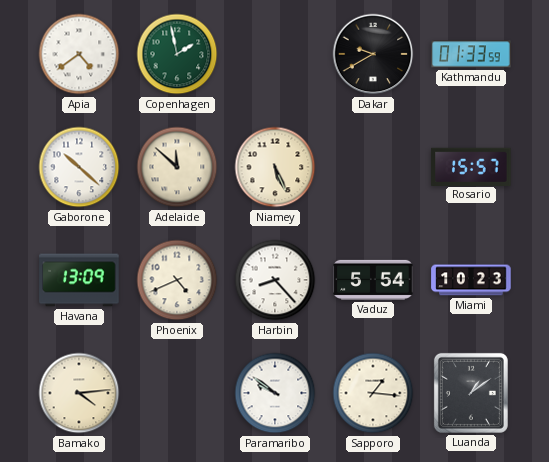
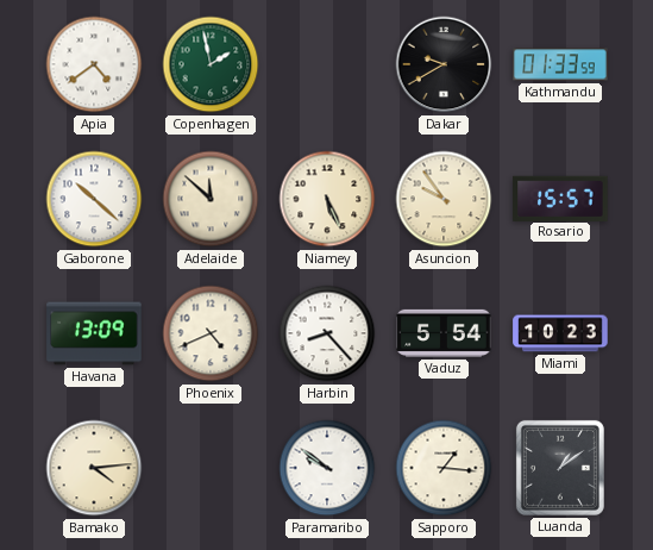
Asuncion: none -> 9:54
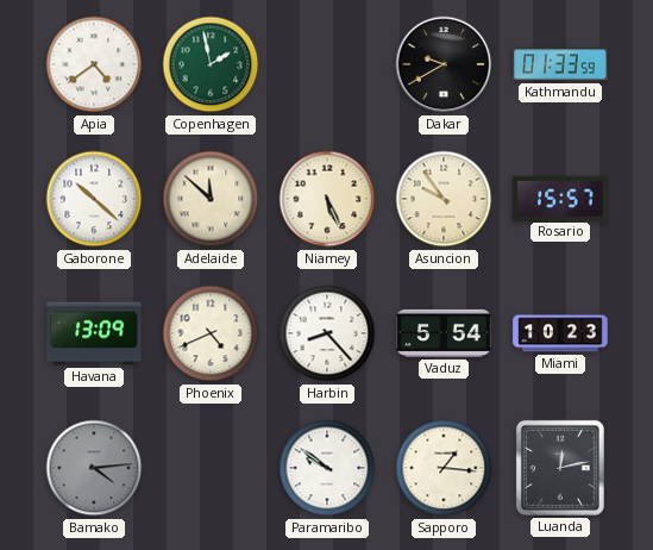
Bamako dial: cream -> grey
Luanda: 1:09 -> 12:13
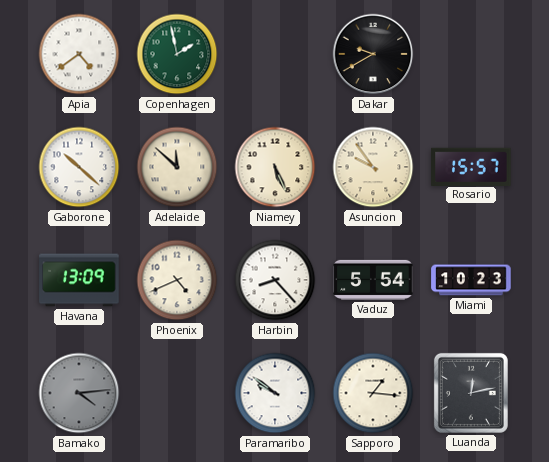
Kathmandu: 01:33 -> none
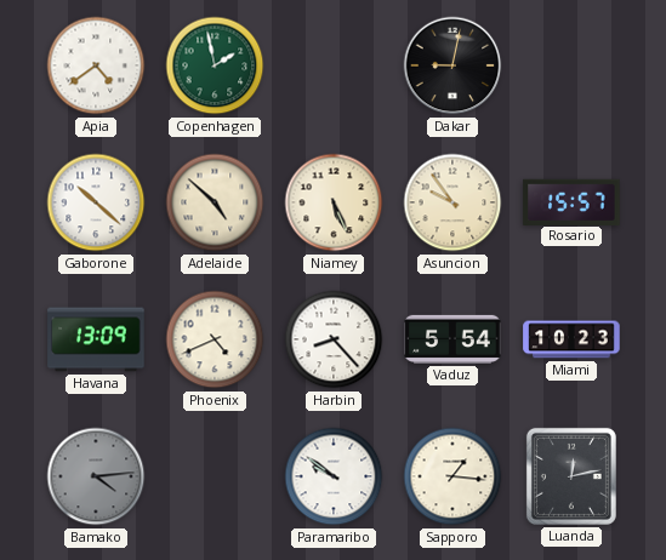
Dakar: 9:40 -> 9:02
Adelaide: 11:52 -> 4:52
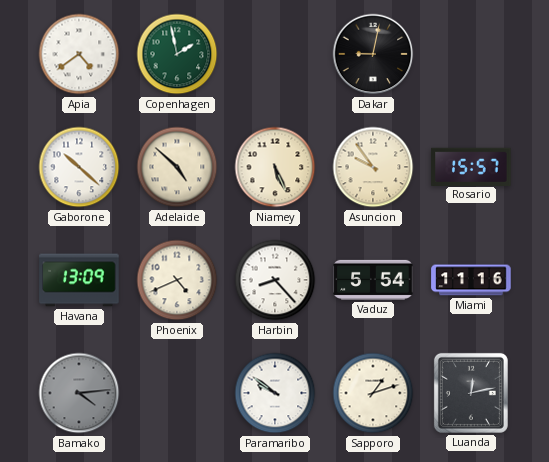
Miami: 10:23 -> 11:16
Sapporo: 1:16 -> 1:12
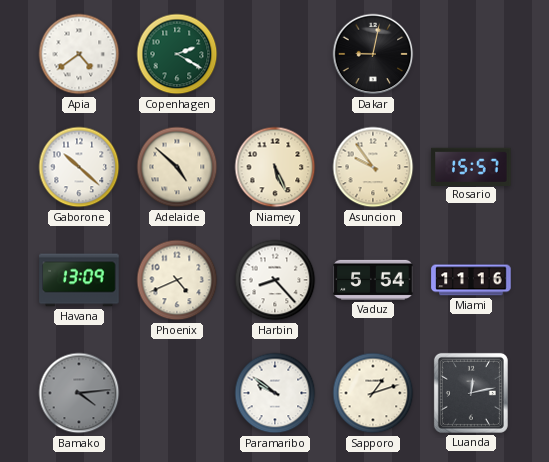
Copenhagen: 1:58 -> 2:20
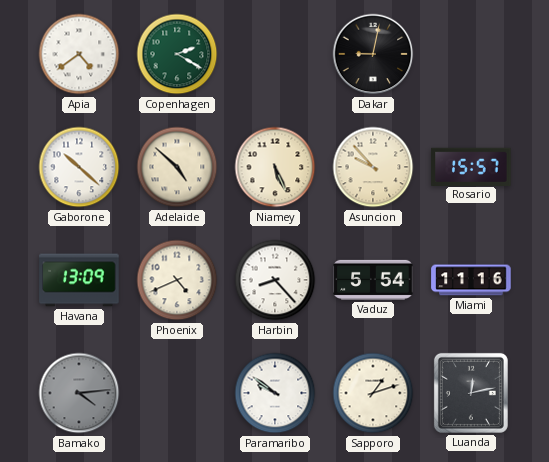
Asuncion: 9:54 -> 9:53
